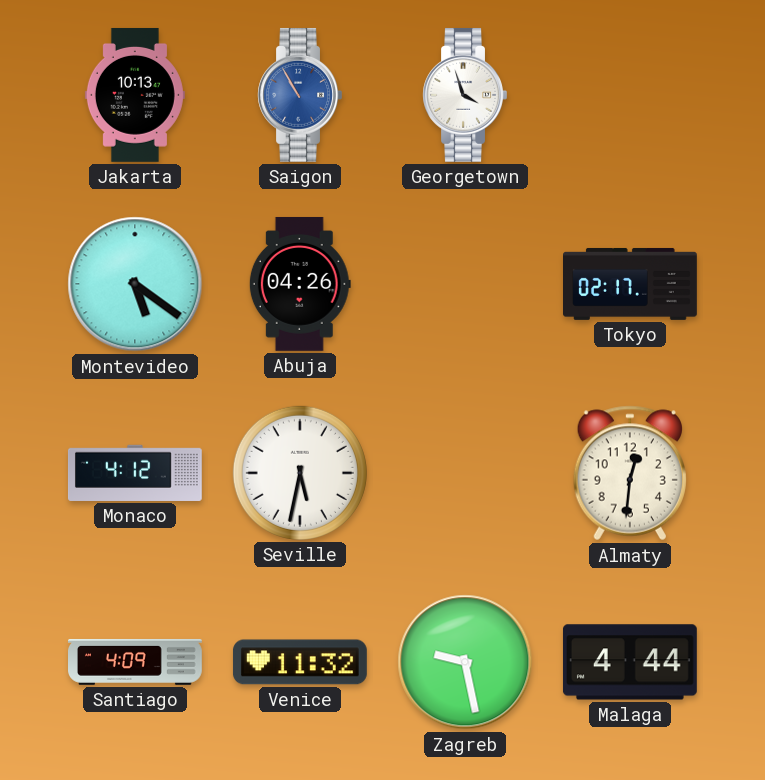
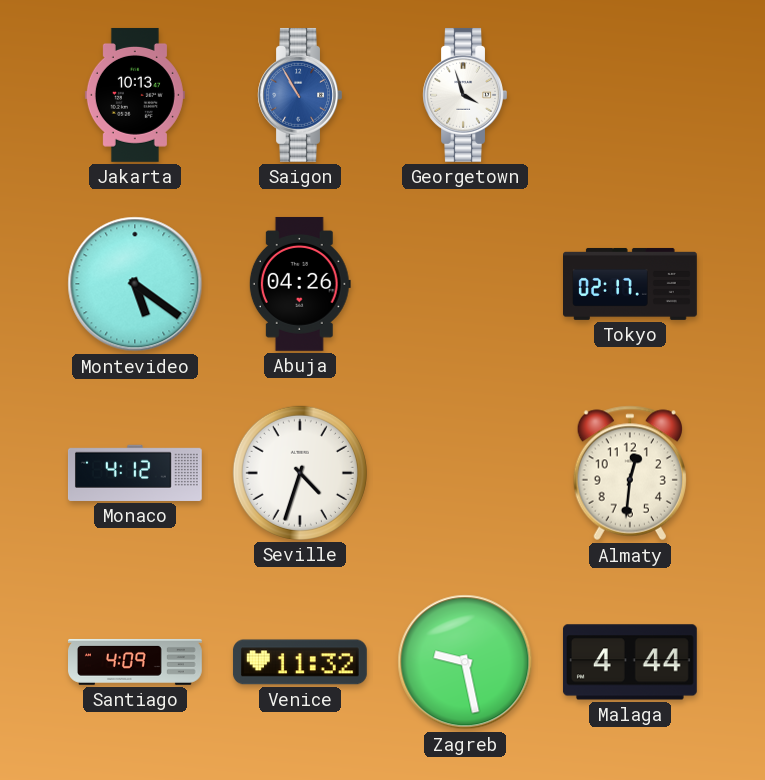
Seville: 5:32 -> 4:33
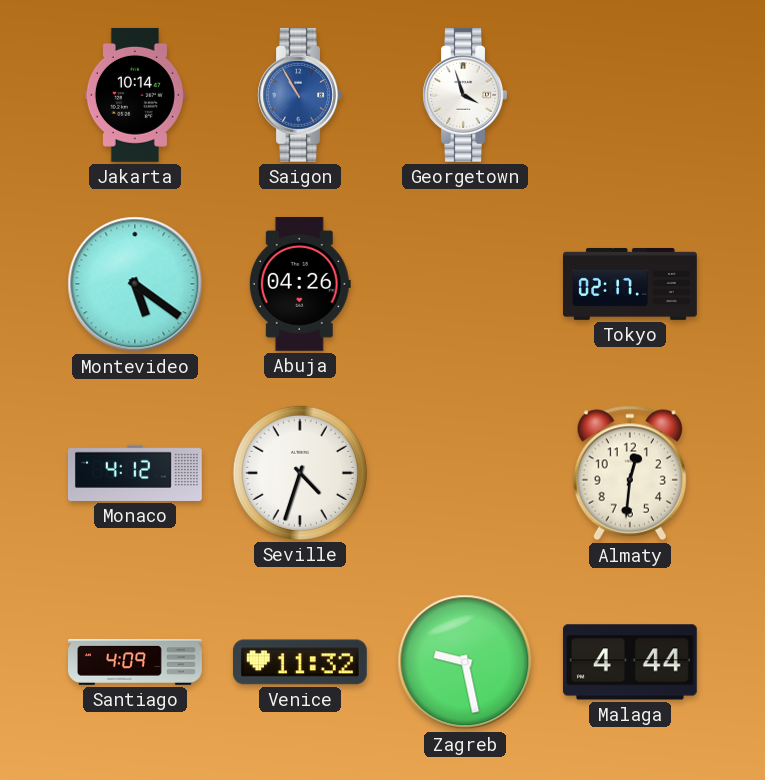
Jakarta: 10:13 -> 10:14
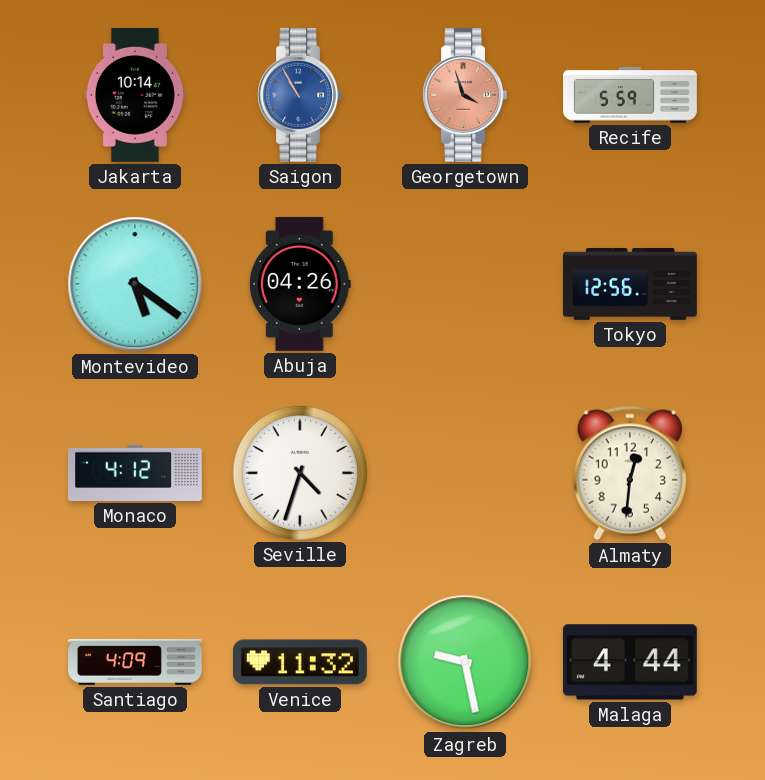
Georgetown dial: white -> salmon
Recife: none -> 5:59
Tokyo: 02:17 -> 12:56
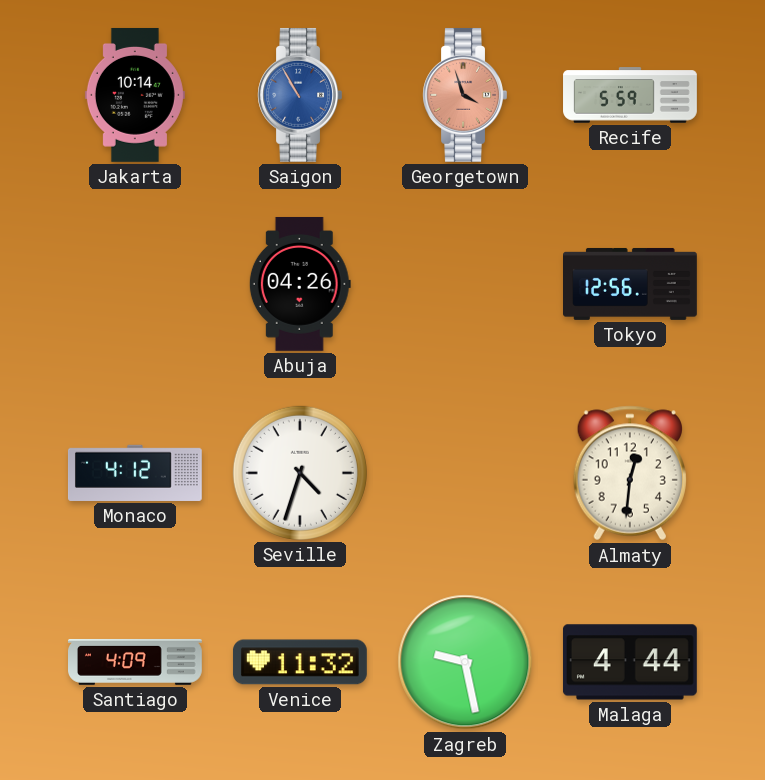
Montevideo: 5:21 -> none
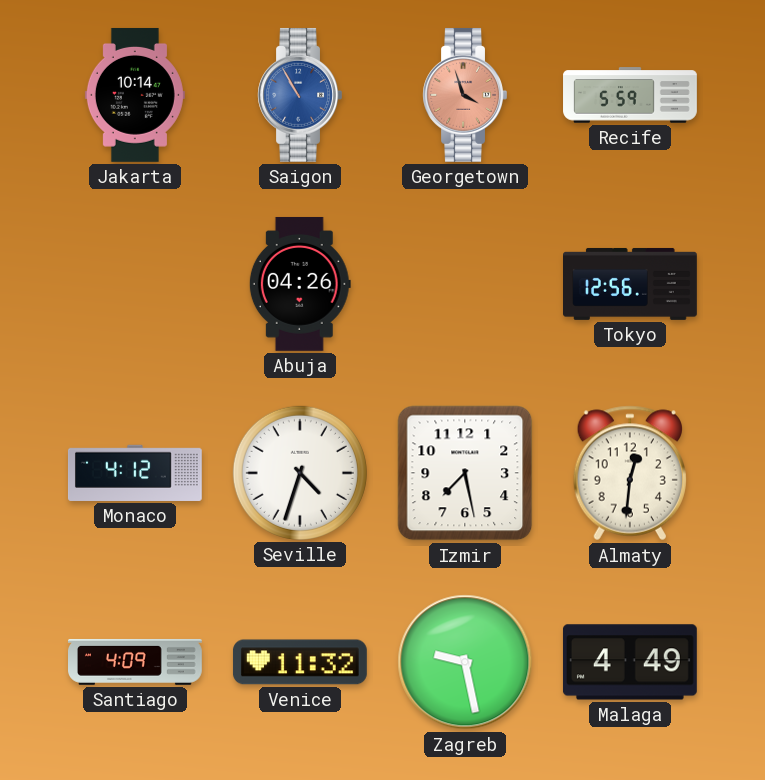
Izmir: none -> 7:28
Malaga: 4:44 -> 4:49
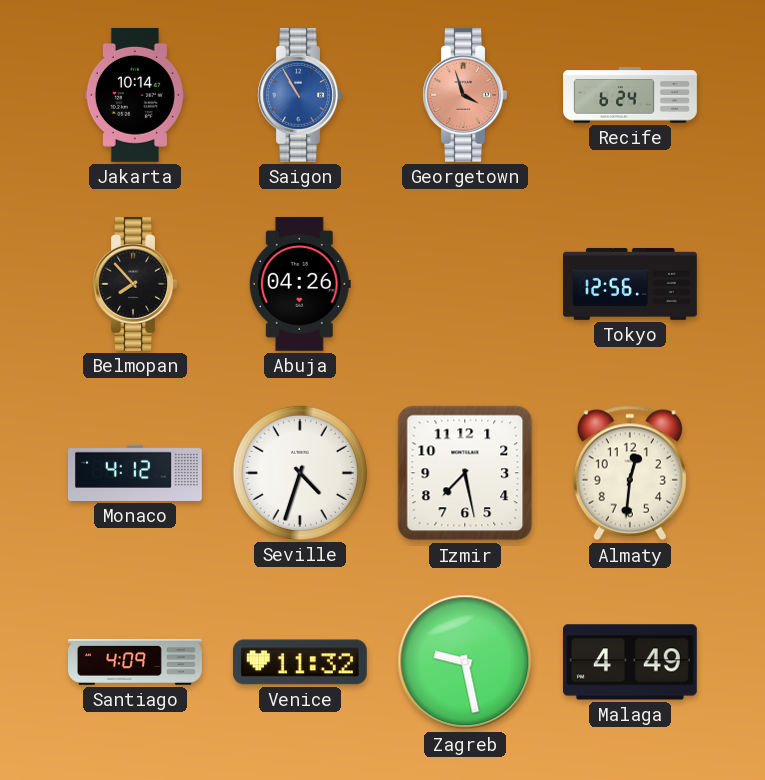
Recife: 5:59 -> 6:24
Belmopan: none -> 7:53
